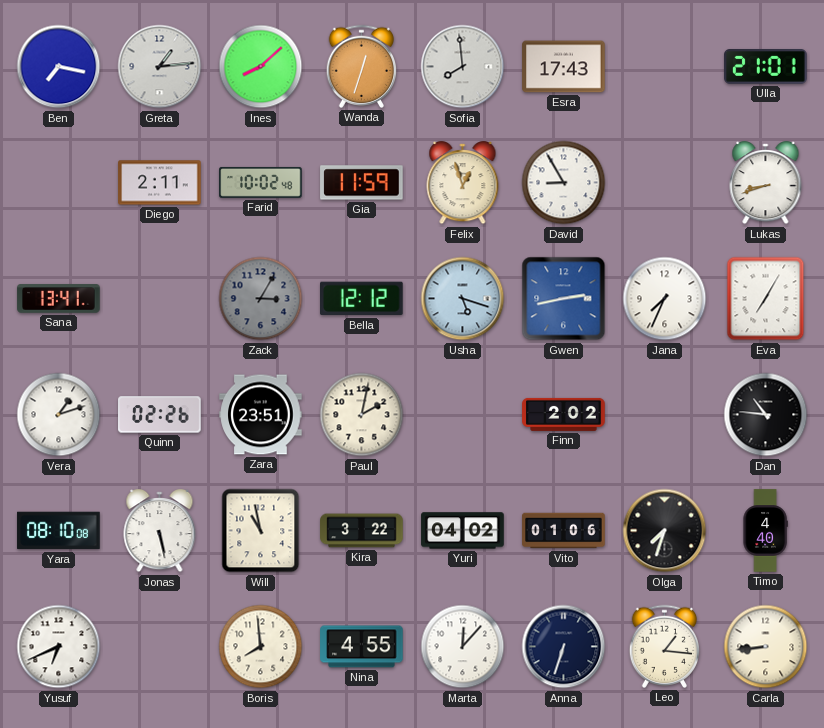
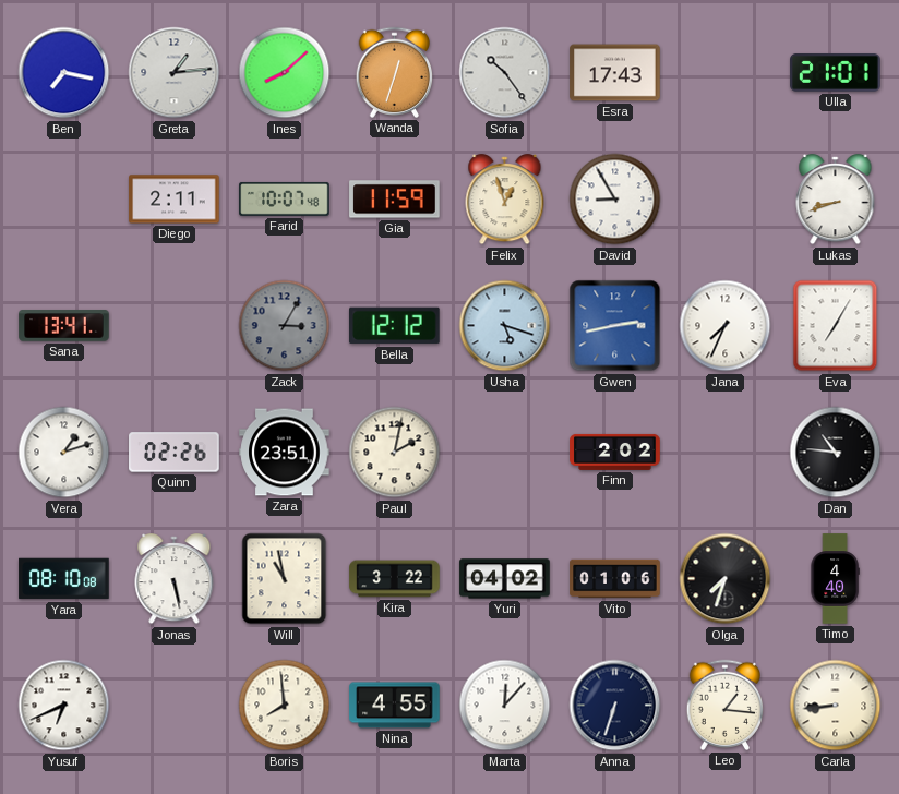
Sofia: 7:59 -> 10:24
Farid: 10:02 -> 10:07
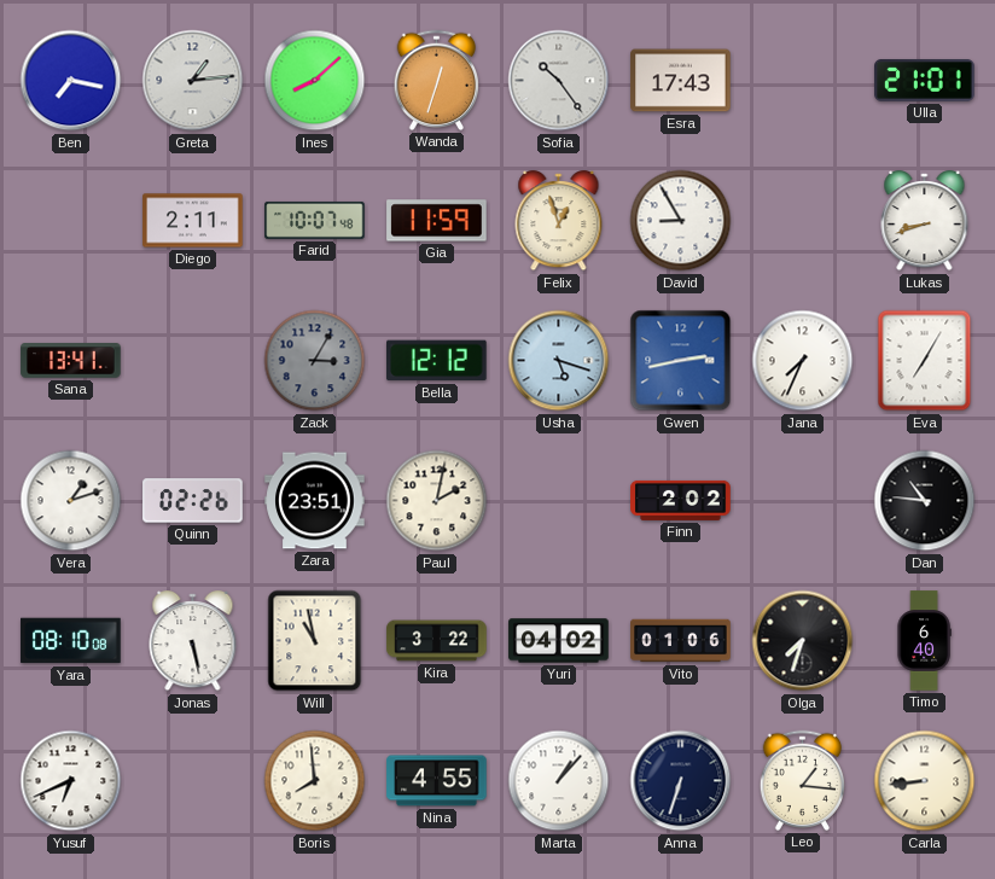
Timo: 4:40 -> 6:40
Marta: 12:07 -> 1:07
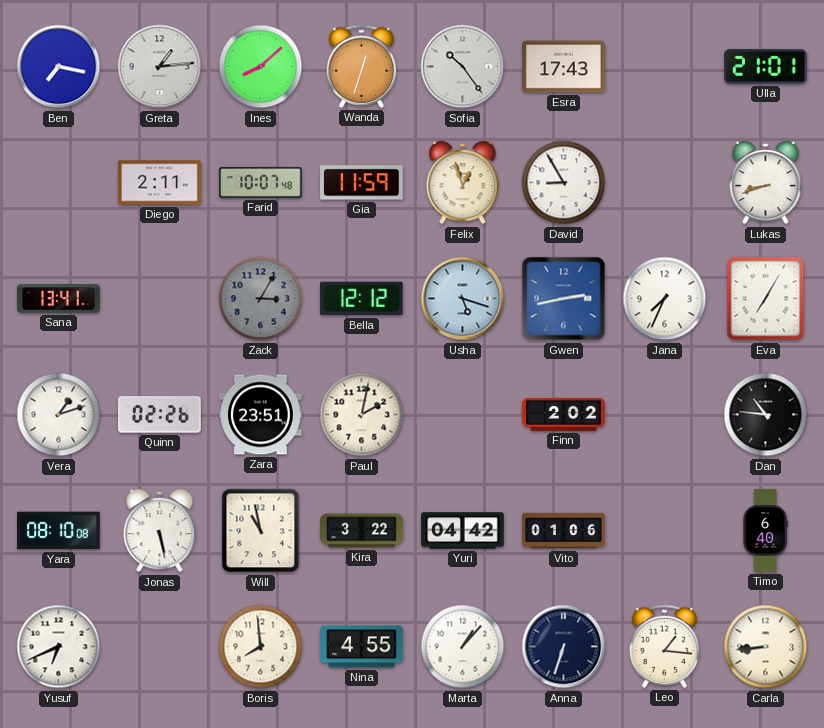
Yuri: 04:02 -> 04:42
Olga: 7:33 -> none
